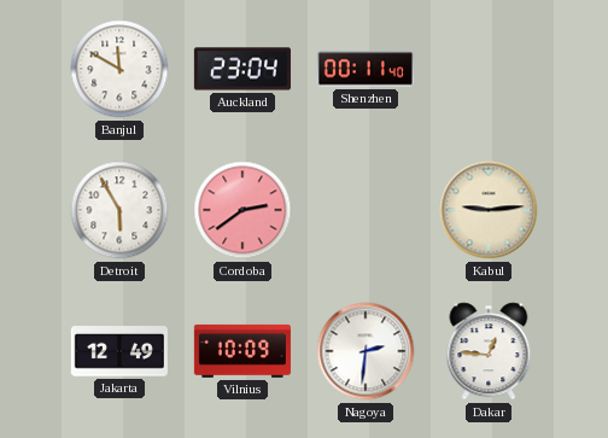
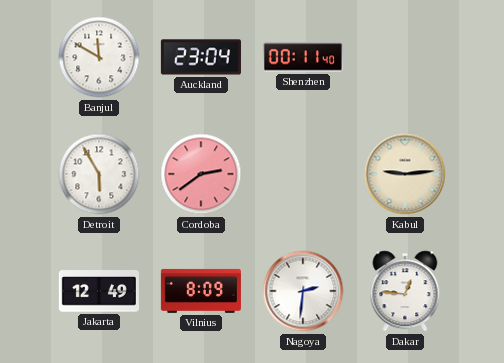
Vilnius: 10:09 -> 8:09
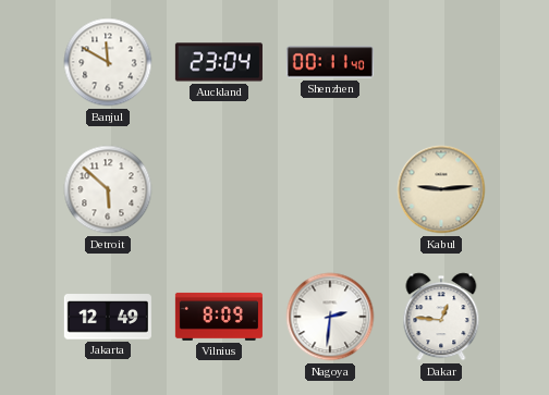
Detroit: 5:55 -> 5:52
Cordoba: 2:39 -> none
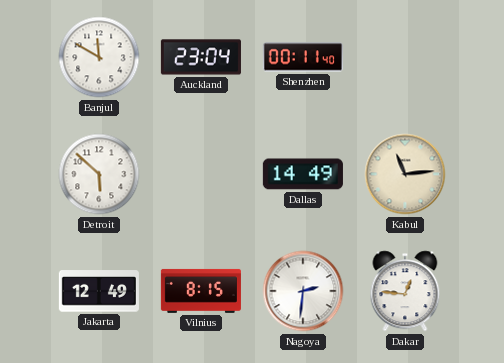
Dallas: none -> 14:49
Kabul: 9:14 -> 11:14
Vilnius: 8:09 -> 8:15
